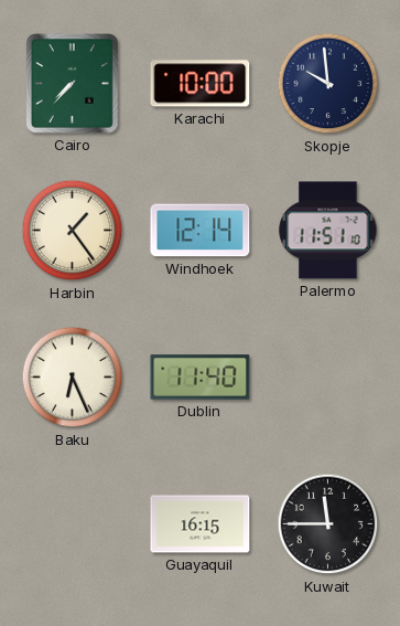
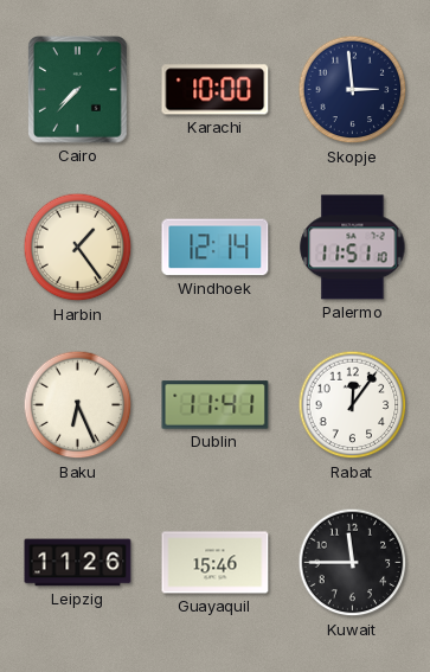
Skopje: 9:59 -> 2:59
Dublin: 11:40 -> 11:41
Rabat: none -> 12:06
Leipzig: none -> 11:26
Guayaquil: 16:15 -> 15:46
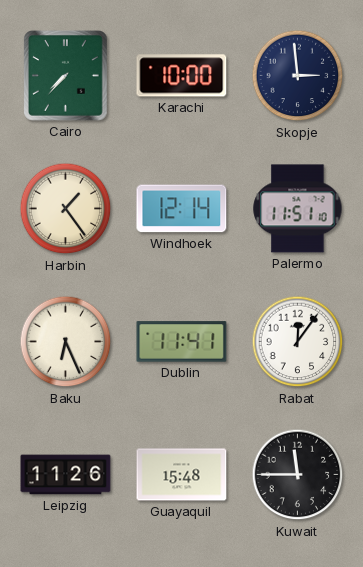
Guayaquil: 15:46 -> 15:48
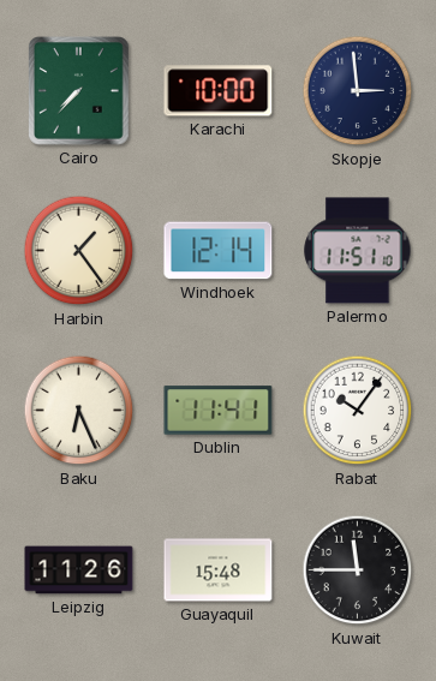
Rabat: 12:06 -> 10:06
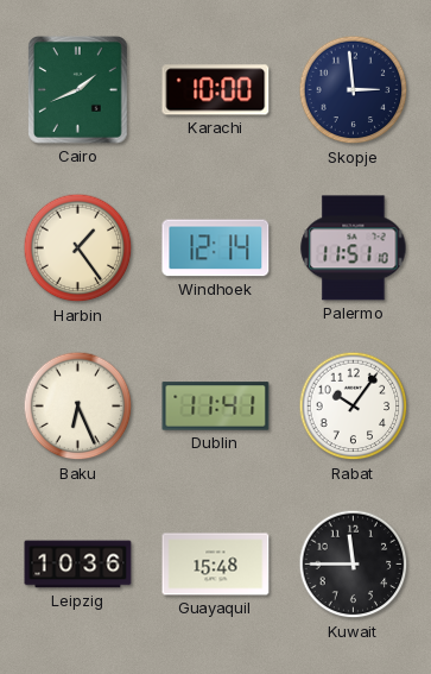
Cairo: 7:37 -> 1:41
Leipzig: 11:26 -> 10:36
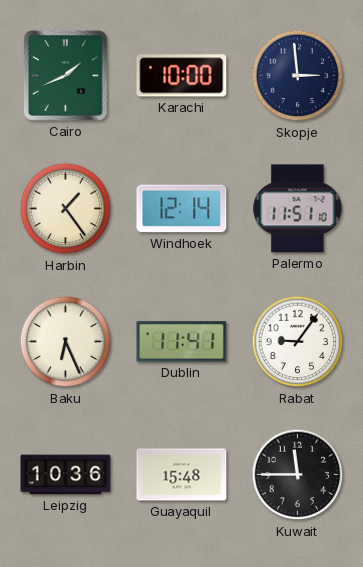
Rabat: 10:06 -> 9:06
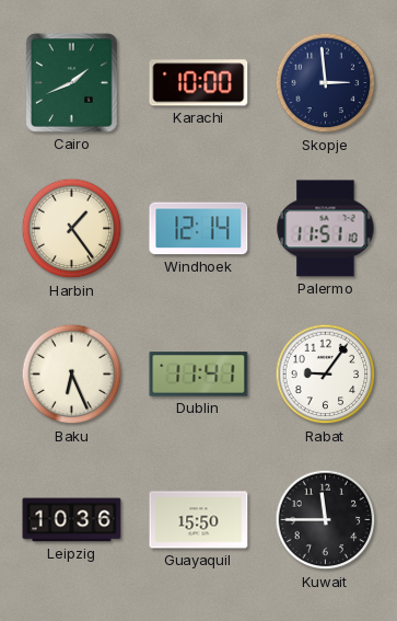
Guayaquil: 15:48 -> 15:50
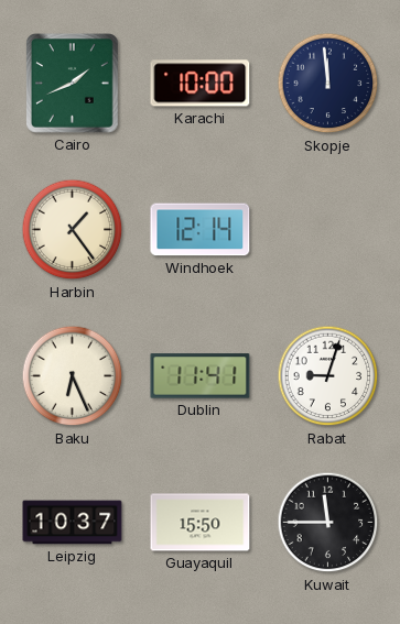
Skopje: 2:59 -> 11:59
Palermo: 11:51 -> none
Rabat: 9:06 -> 9:03
Leipzig: 10:36 -> 10:37
